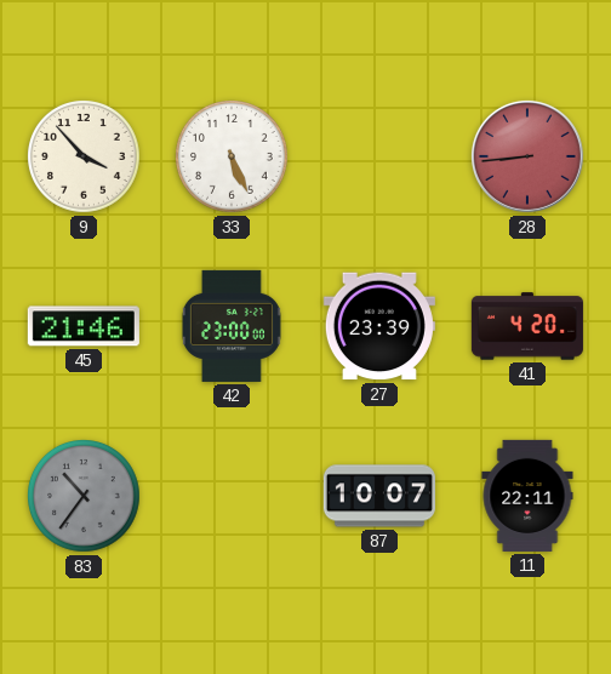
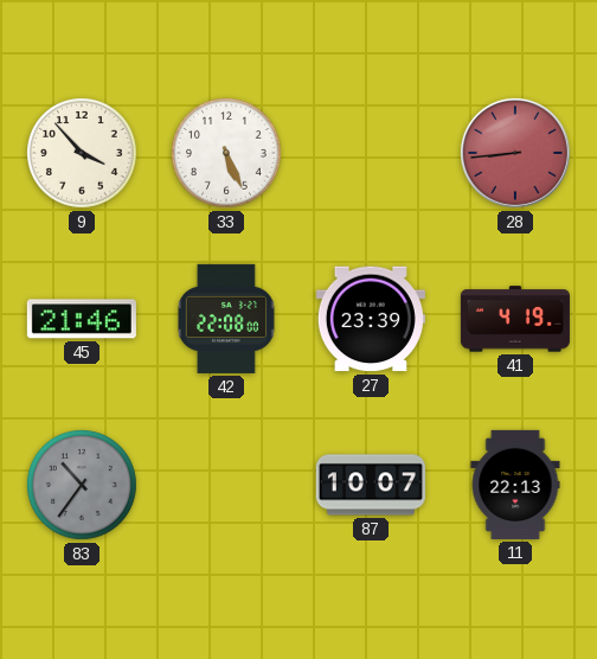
42: 23:00 -> 22:08
41: 4:20 -> 4:19
11: 22:11 -> 22:13
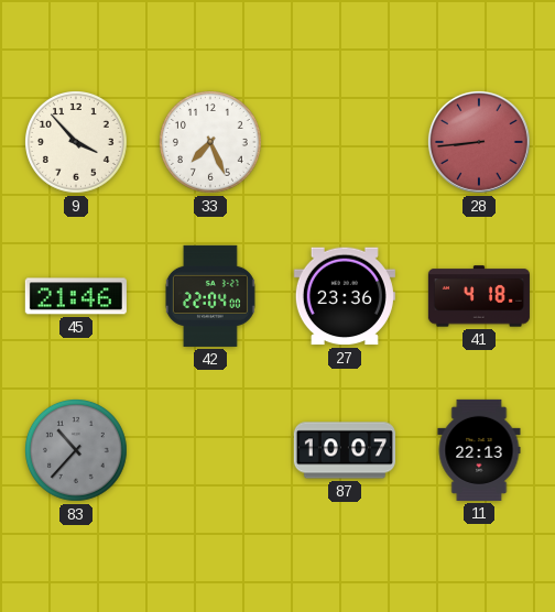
33: 5:26 -> 7:26
42: 22:08 -> 22:04
27: 23:39 -> 23:36
41: 4:19 -> 4:18
83: 10:36 -> 10:37
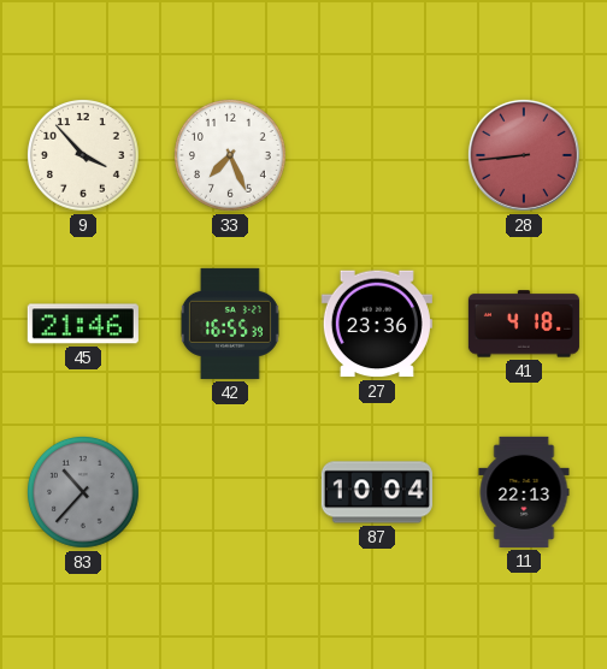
42: 22:04 -> 16:55
87: 10:07 -> 10:04
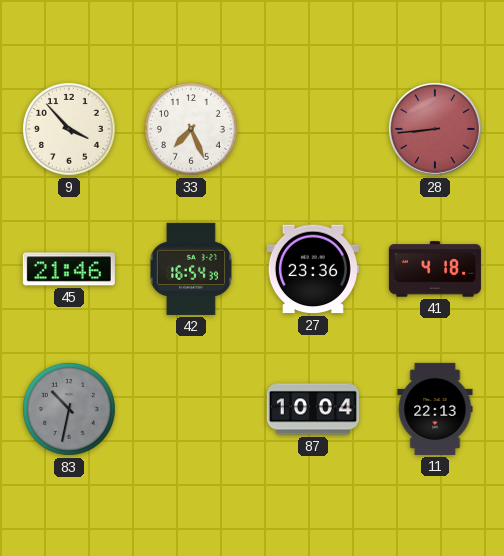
42: 16:55 -> 16:54
83: 10:37 -> 10:32
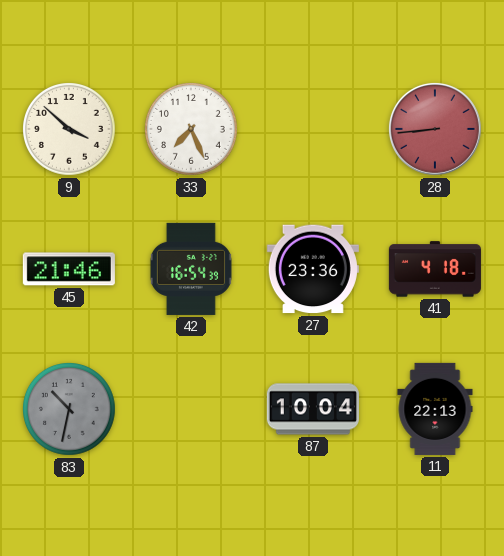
9: 3:53 -> 3:52
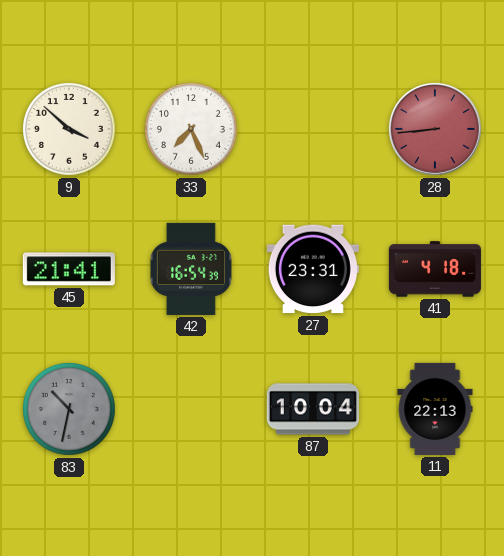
45: 21:46 -> 21:41
27: 23:36 -> 23:31
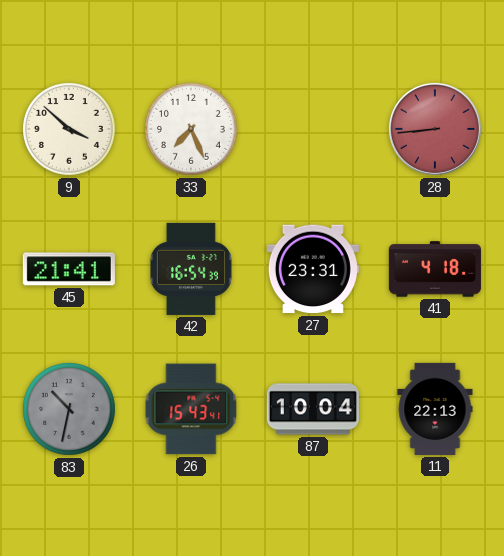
26: none -> 15:43
